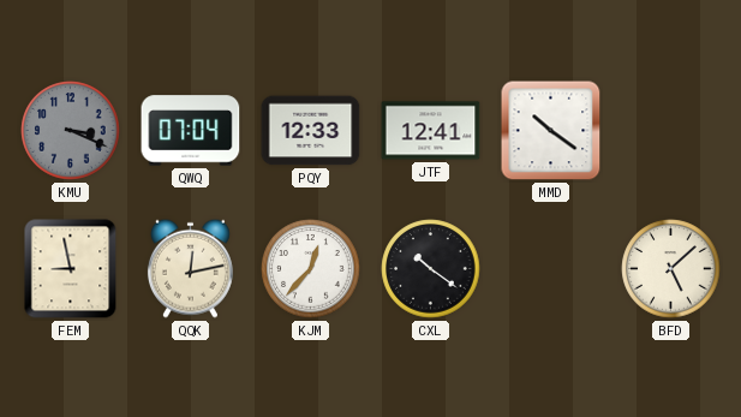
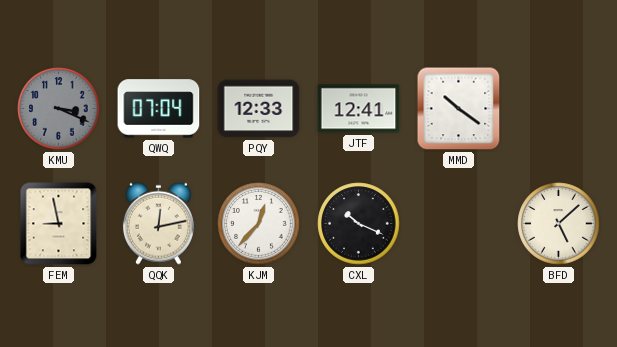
CXL: 10:21 -> 10:19
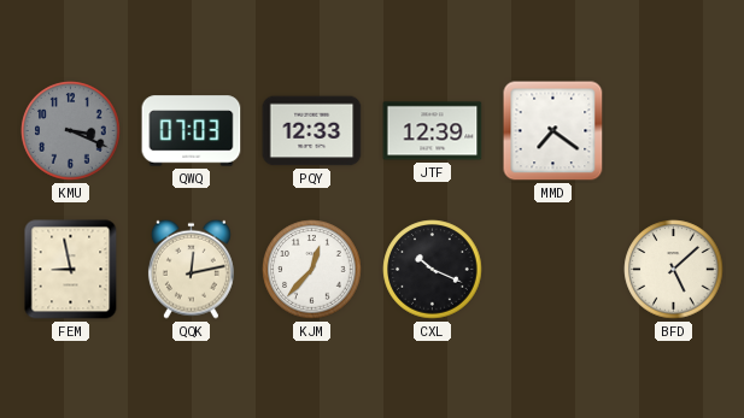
QWQ: 07:04 -> 07:03
JTF: 12:41 -> 12:39
MMD: 10:21 -> 7:21
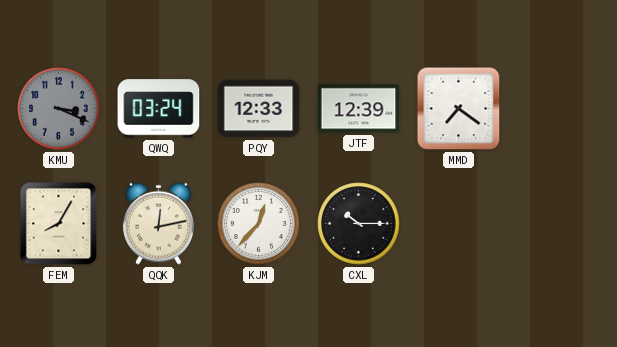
QWQ: 07:03 -> 03:24
FEM: 8:58 -> 8:05
CXL: 10:19 -> 10:15
BFD: 5:08 -> none
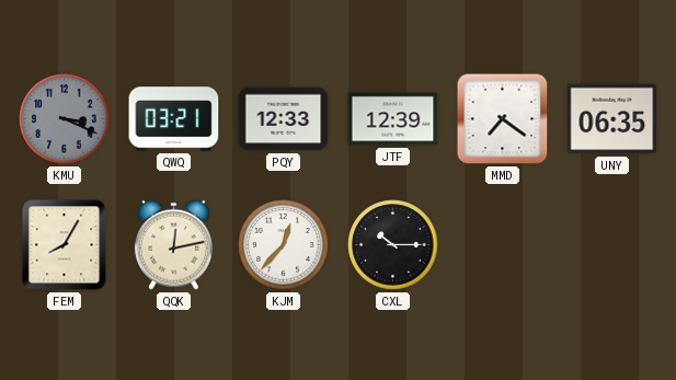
QWQ: 03:24 -> 03:21
UNY: none -> 06:35
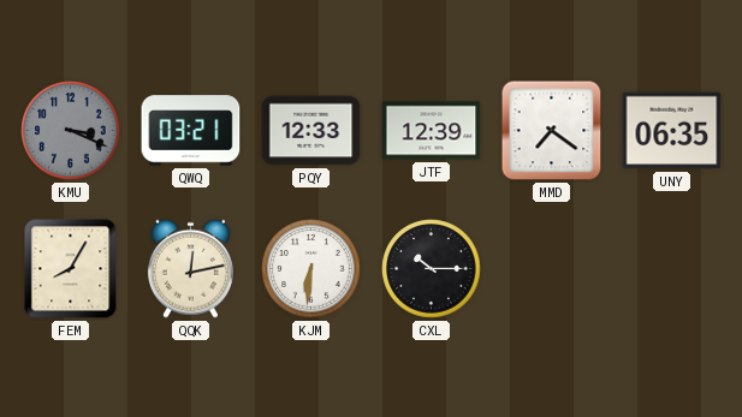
KJM: 12:37 -> 6:31
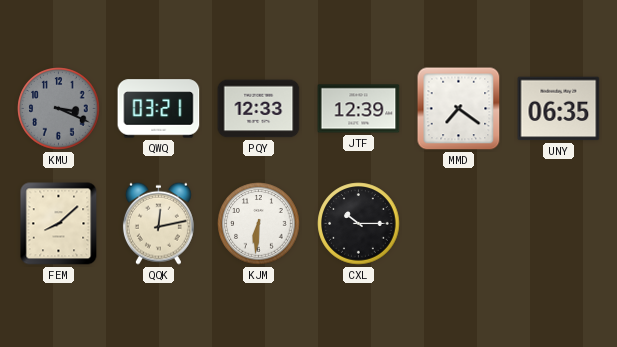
FEM: 8:05 -> 8:08
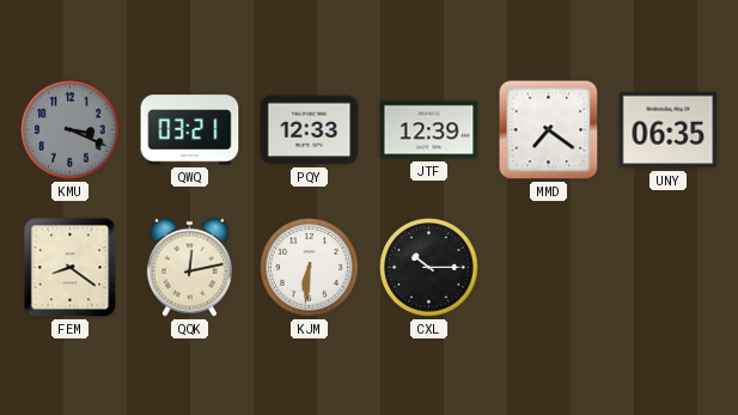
FEM: 8:08 -> 8:21
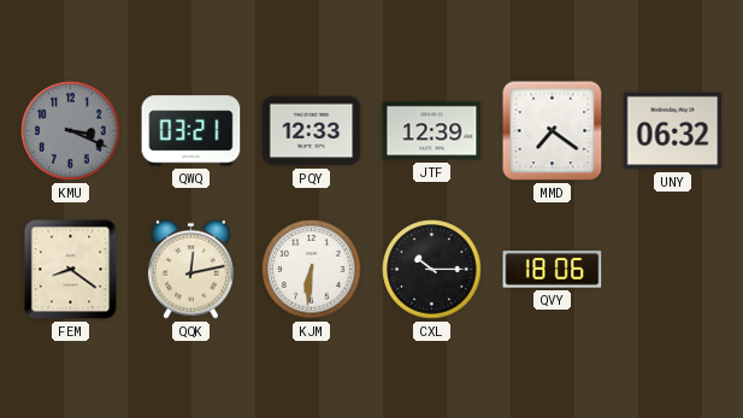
UNY: 06:35 -> 06:32
QVY: none -> 18:06
